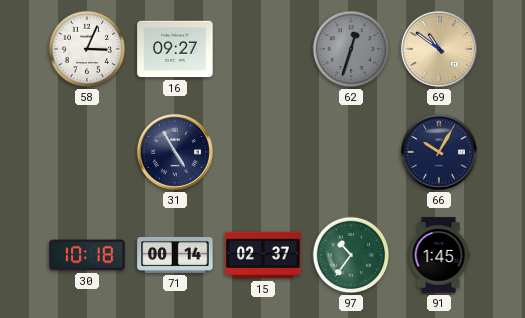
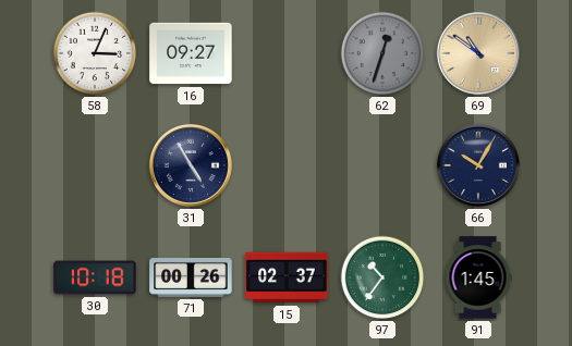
71: 00:14 -> 00:26
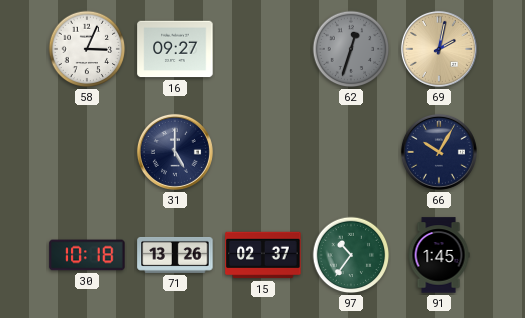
69: 10:51 -> 2:02
31: 4:55 -> 5:00
71: 00:26 -> 13:26
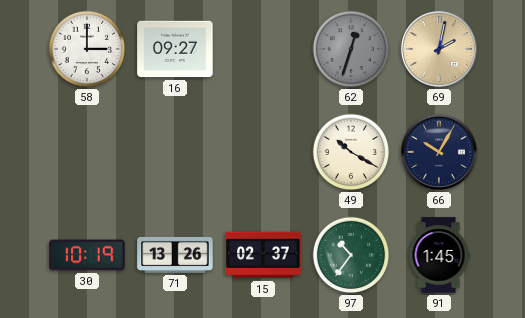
58: 3:04 -> 3:00
31: 5:00 -> none
49: none -> 10:20
30: 10:18 -> 10:19
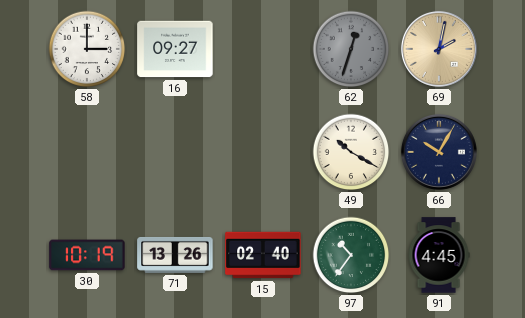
15: 02:37 -> 02:40
91: 1:45 -> 4:45
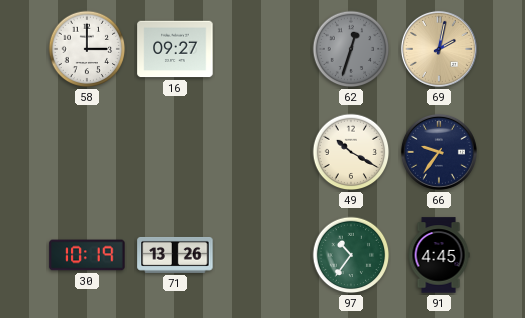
66: 10:05 -> 9:36
15: 02:40 -> none
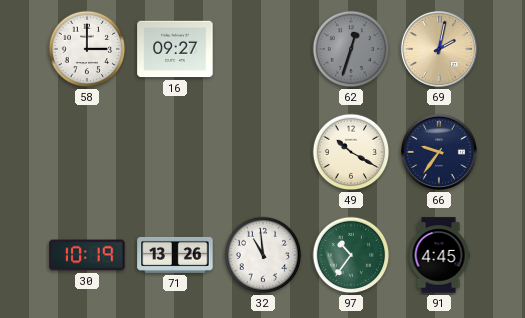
32: none -> 10:59
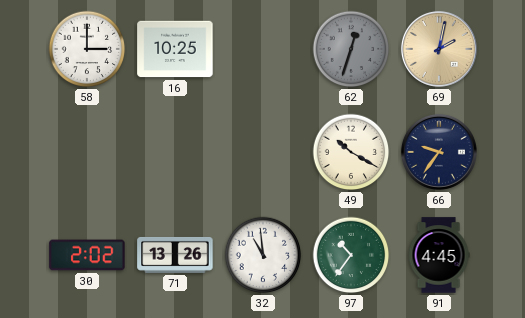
16: 09:27 -> 10:25
30: 10:19 -> 2:02
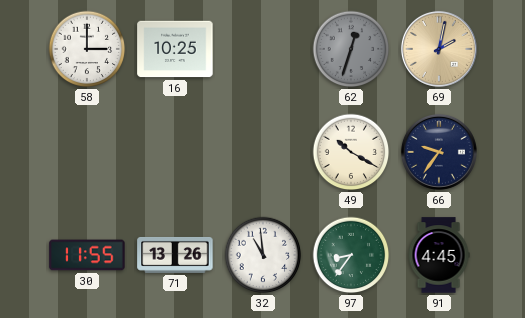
30: 2:02 -> 11:55
97: 10:36 -> 8:36
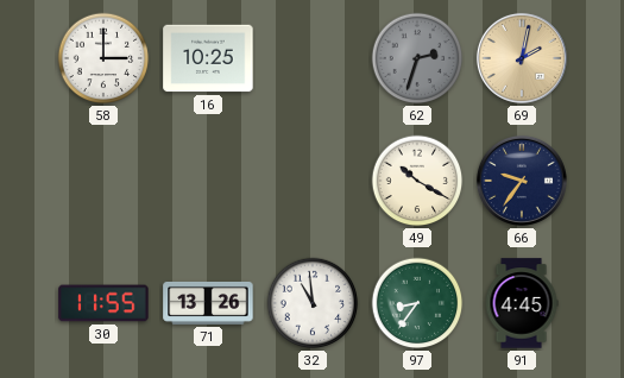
62: 12:33 -> 2:33
